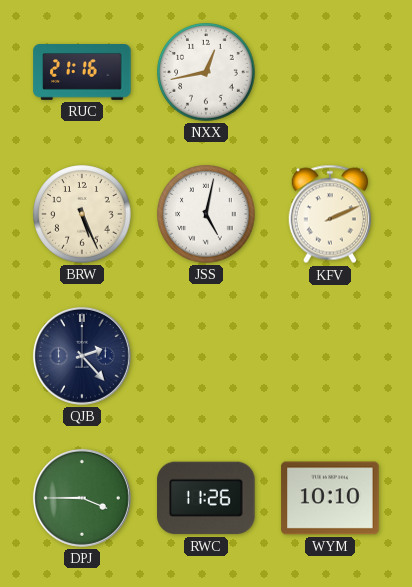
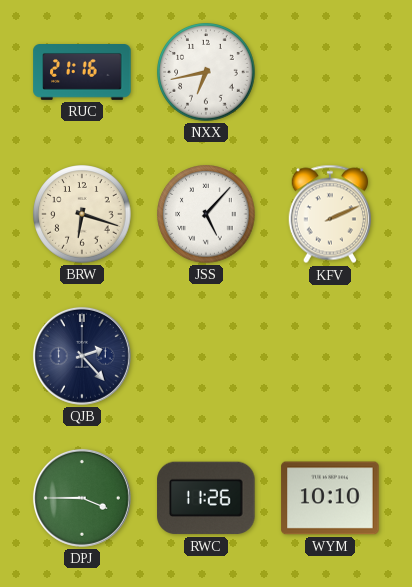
NXX: 12:43 -> 6:43
BRW: 5:26 -> 6:18
JSS: 5:02 -> 5:07
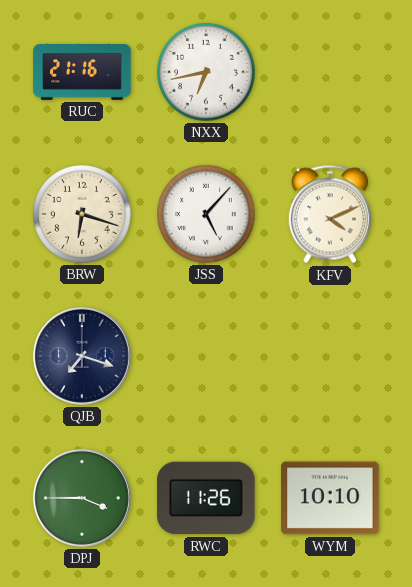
KFV: 2:11 -> 4:11
QJB: 2:23 -> 7:18
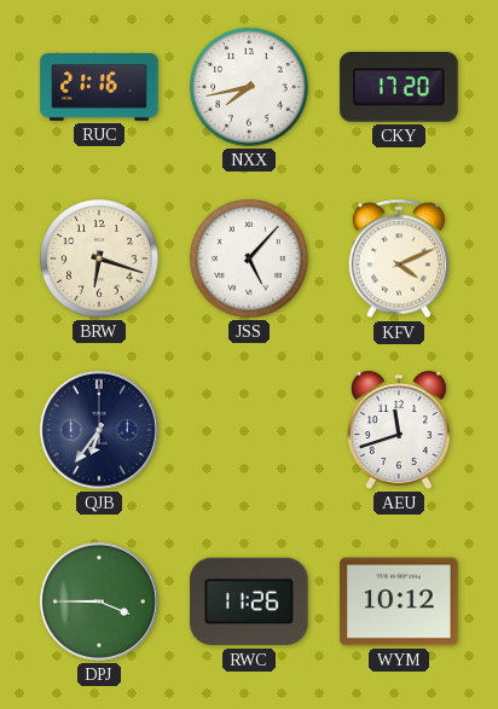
NXX: 6:43 -> 7:43
CKY: none -> 17:20
QJB: 7:18 -> 6:36
AEU: none -> 11:42
WYM: 10:10 -> 10:12
